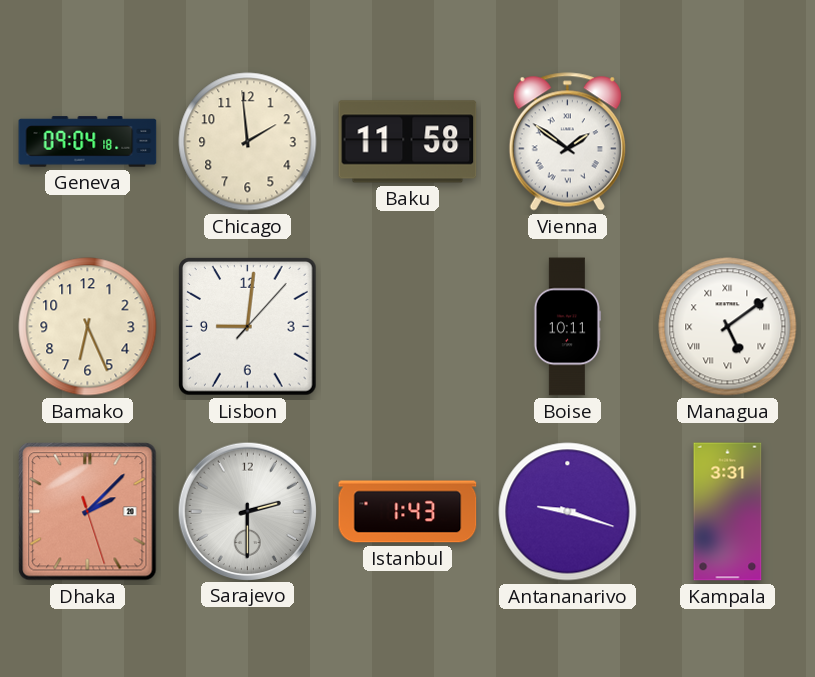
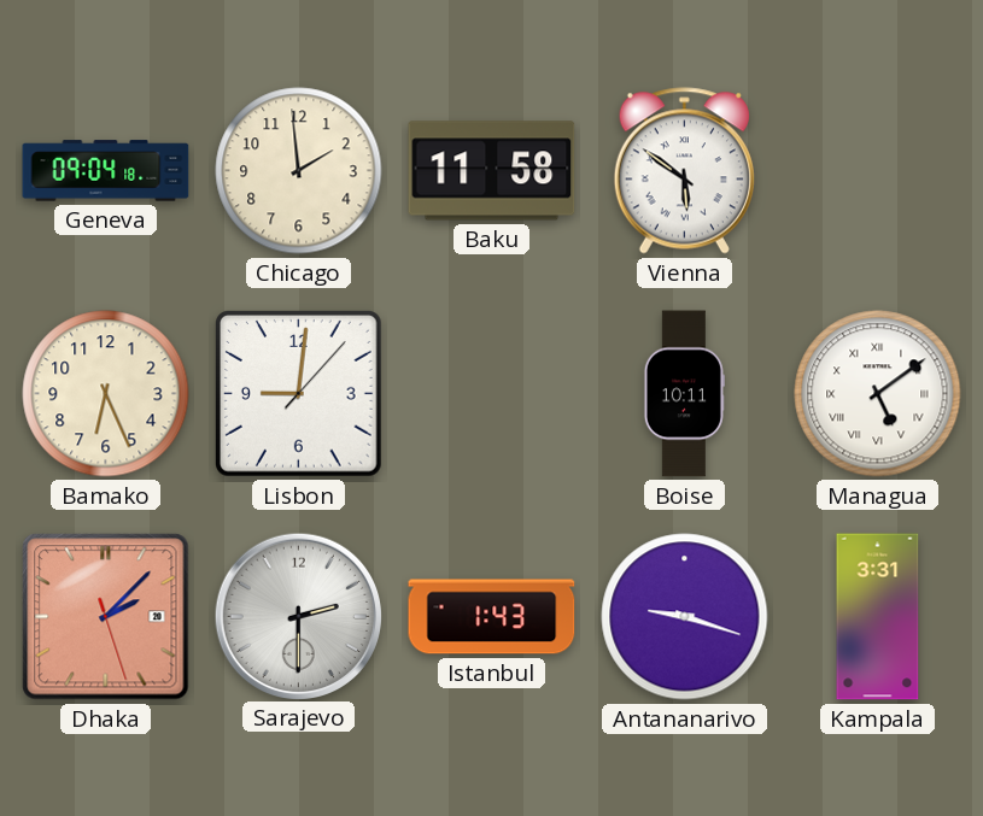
Vienna: 1:51 -> 5:51
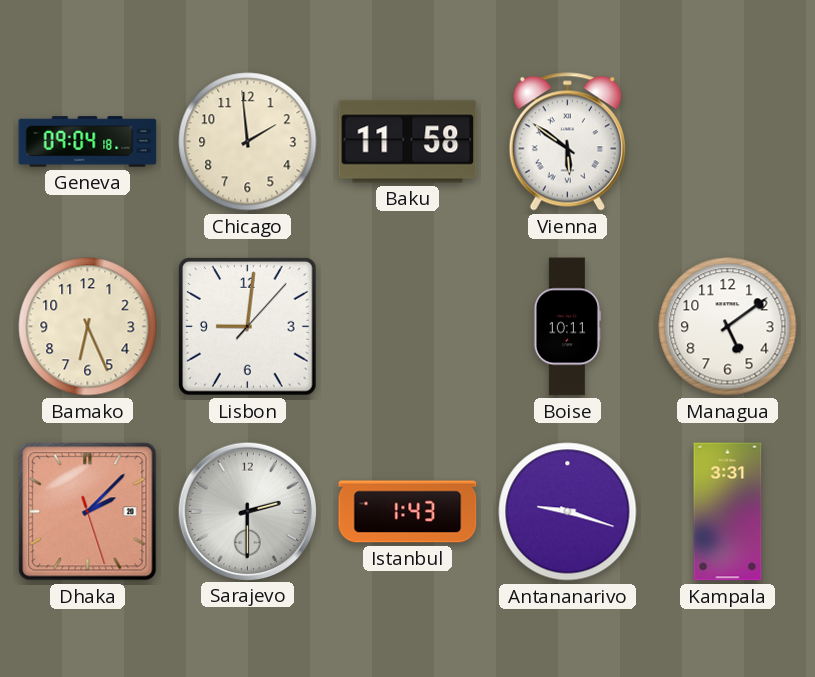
Managua numerals: Roman -> Arabic
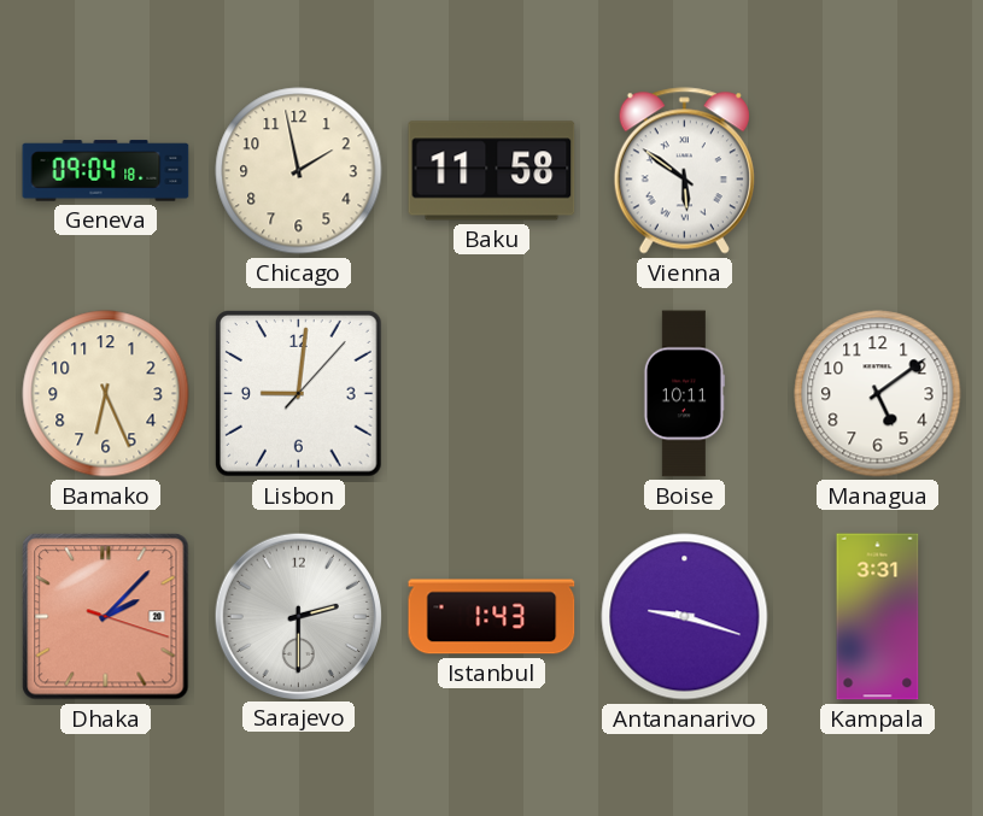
Chicago: 1:59 -> 1:58
Dhaka: 2:07:27 -> 2:07:18
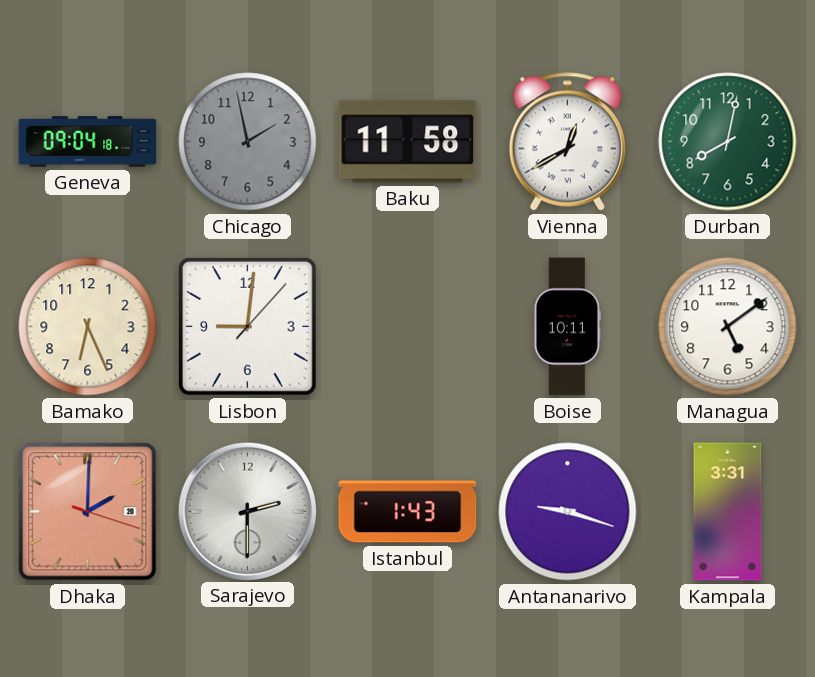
Chicago dial: cream -> grey
Vienna: 5:51 -> 12:40
Durban: none -> 8:02
Dhaka: 2:07 -> 2:00
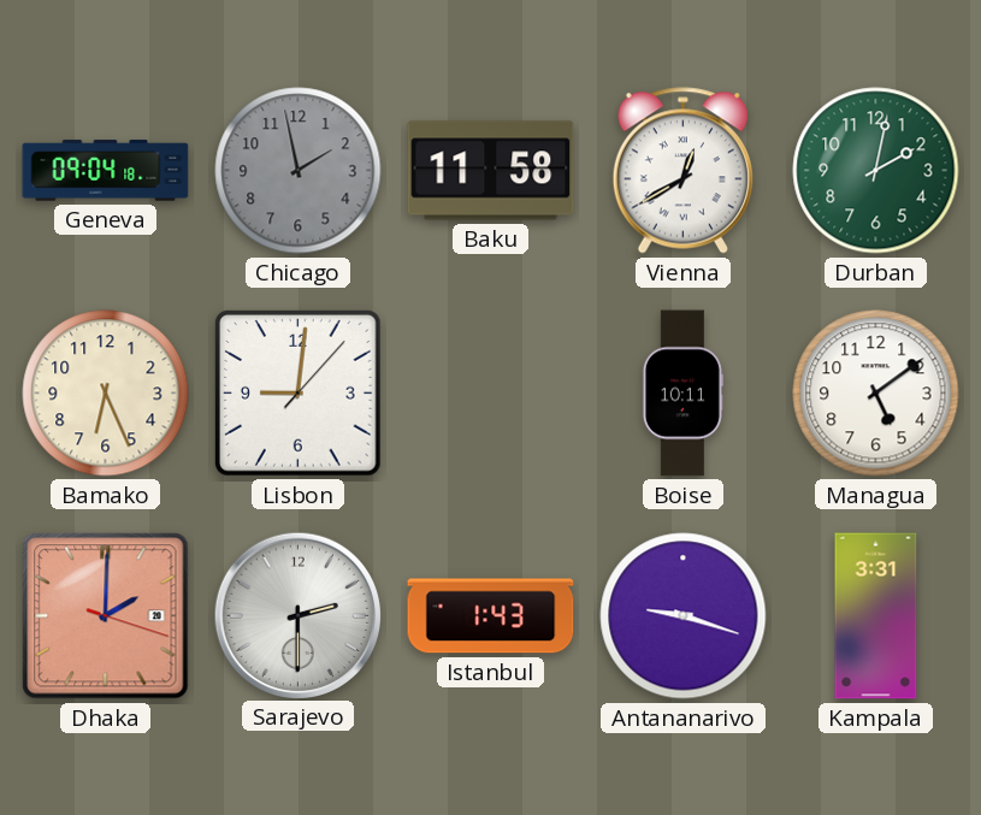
Durban: 8:02 -> 2:02
